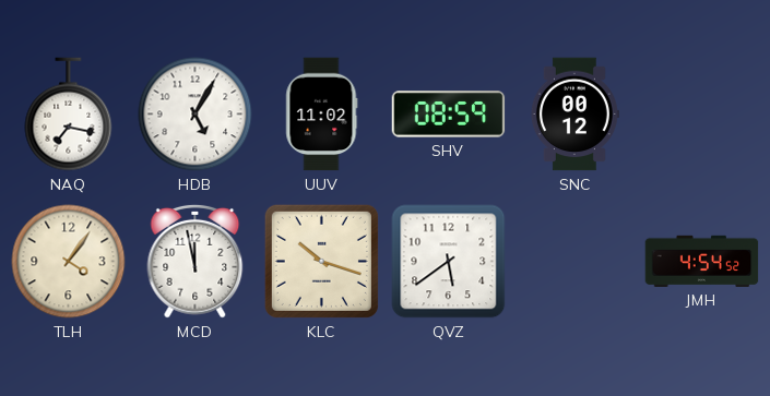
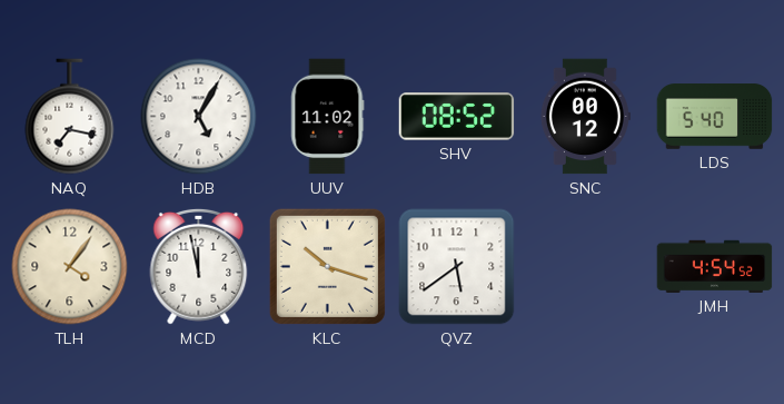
SHV: 08:59 -> 08:52
LDS: none -> 5:40
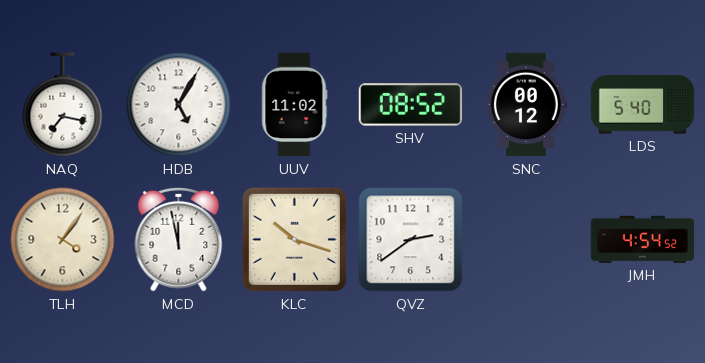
QVZ: 5:39 -> 2:39
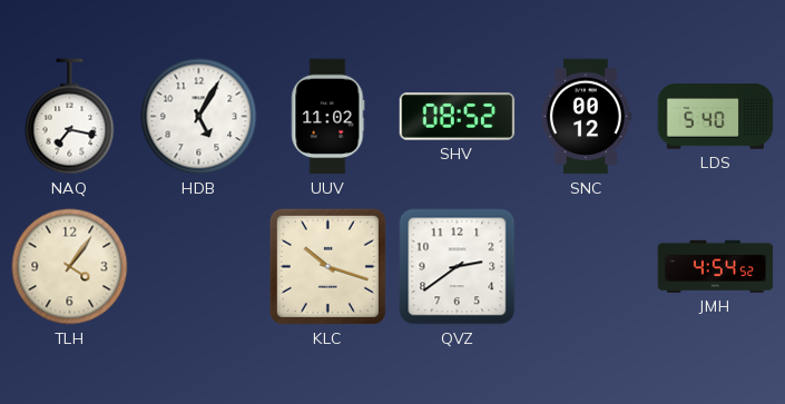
MCD: 11:58 -> none
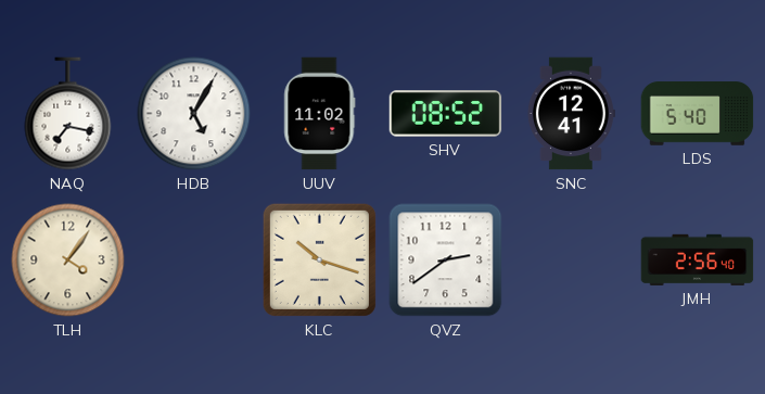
SNC: 00:12 -> 12:41
JMH: 4:54 -> 2:56
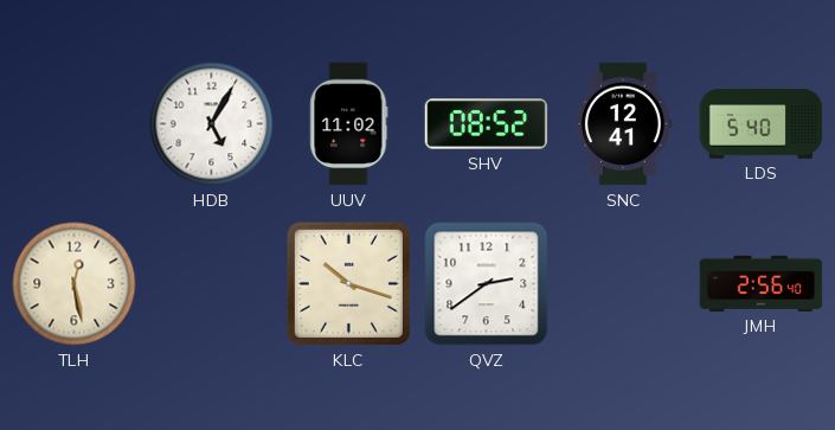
NAQ: 7:17 -> none
TLH: 4:06 -> 12:28
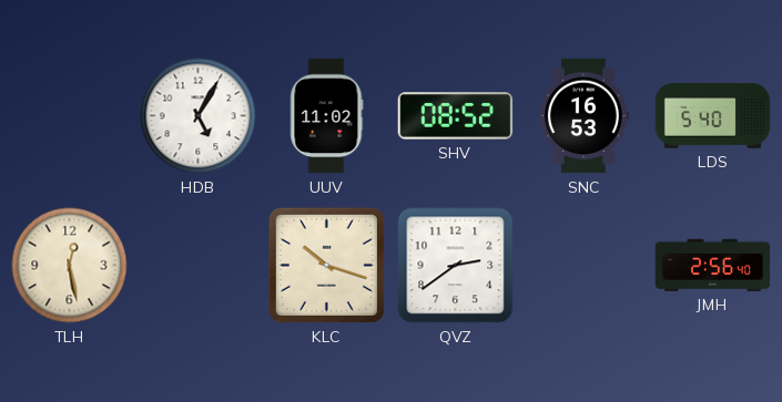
SNC: 12:41 -> 16:53
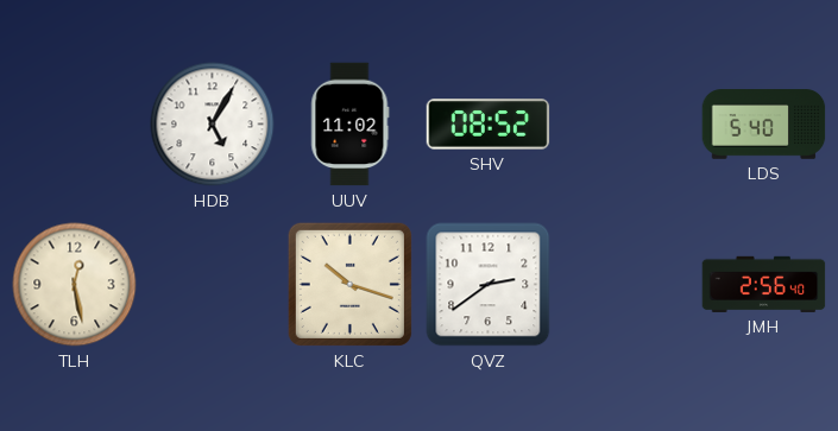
SNC: 16:53 -> none
